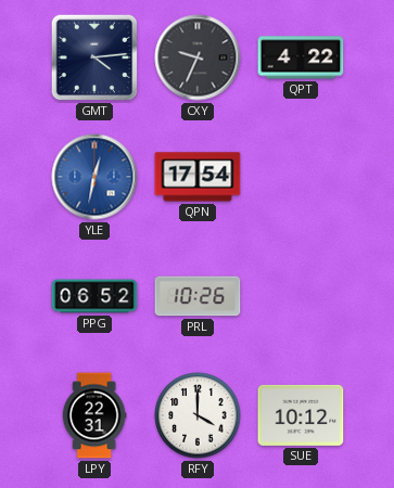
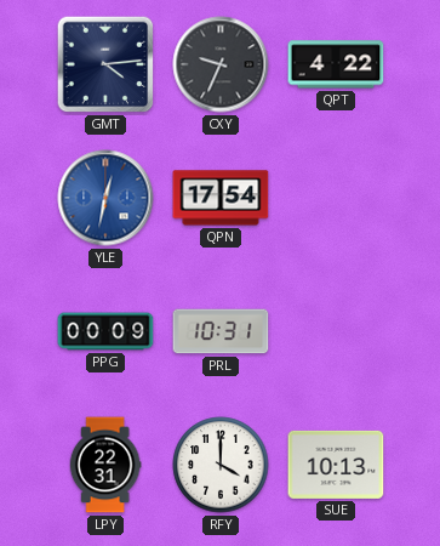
PPG: 06:52 -> 00:09
PRL: 10:26 -> 10:31
SUE: 10:12 -> 10:13
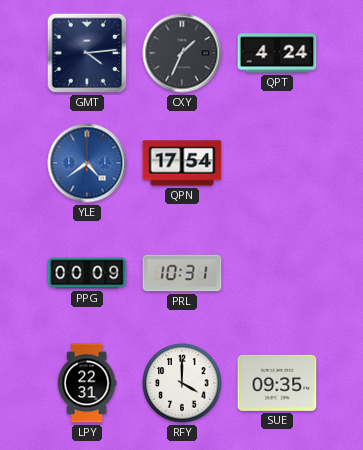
CXY: 9:34 -> 1:34
QPT: 4:22 -> 4:24
YLE: 12:32 -> 4:39
SUE: 10:13 -> 09:35
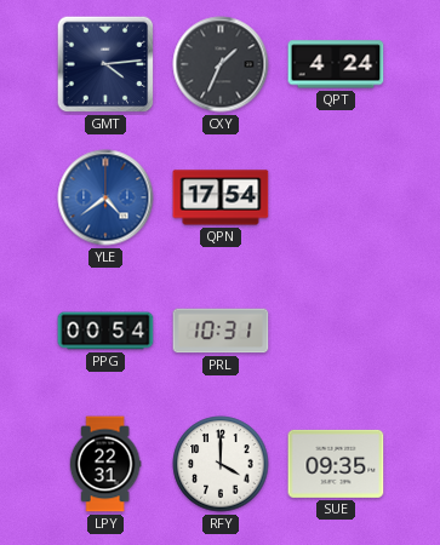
PPG: 00:09 -> 00:54
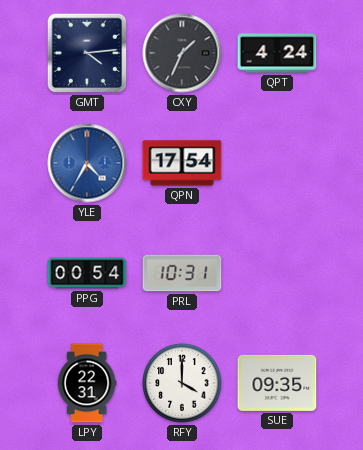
YLE: 4:39 -> 4:35
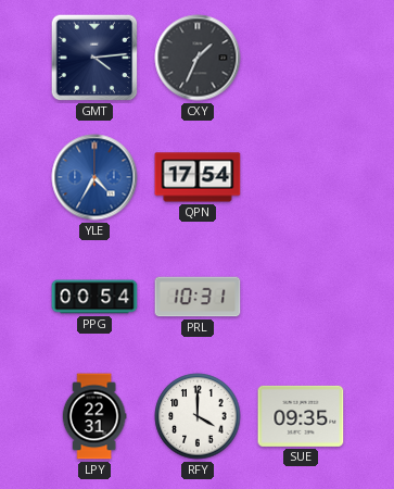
QPT: 4:24 -> none
